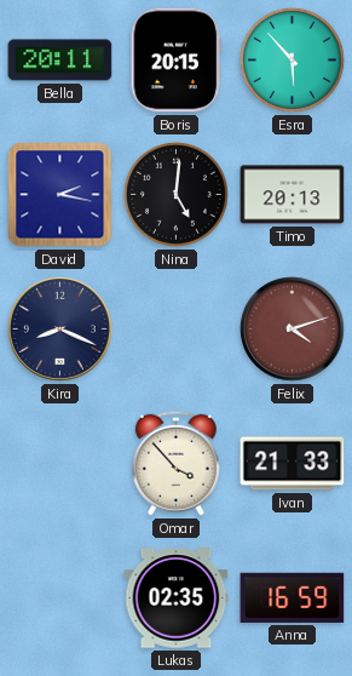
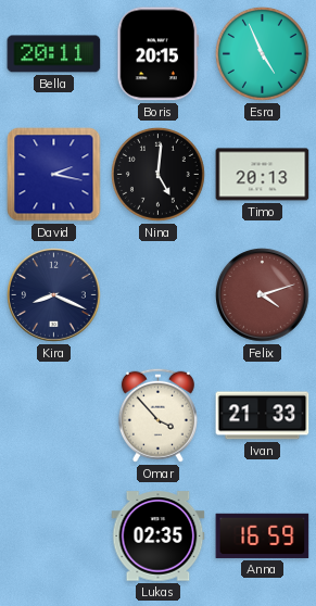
Esra: 5:53 -> 4:56
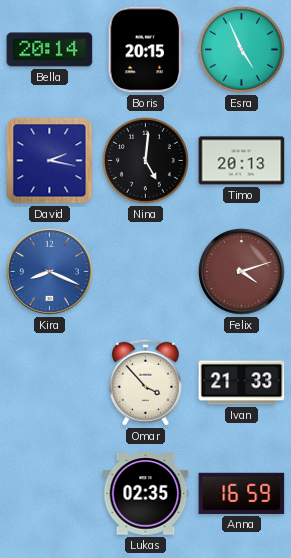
Bella: 20:11 -> 20:14
Kira dial: navy -> blue
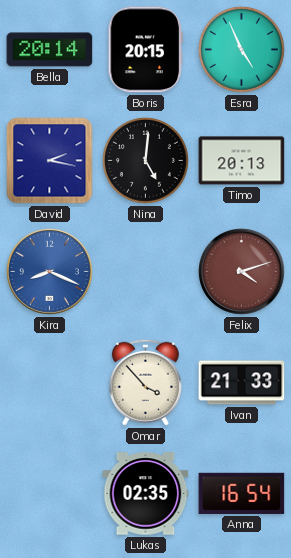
Anna: 16:59 -> 16:54
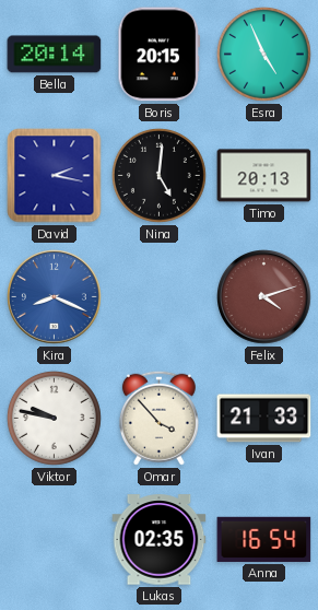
Viktor: none -> 9:47
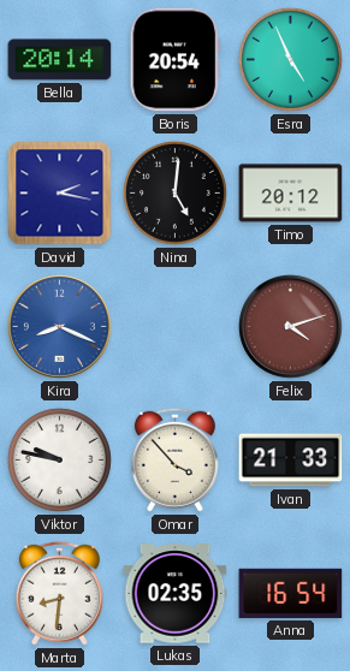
Boris: 20:15 -> 20:54
Timo: 20:13 -> 20:12
Marta: none -> 8:31
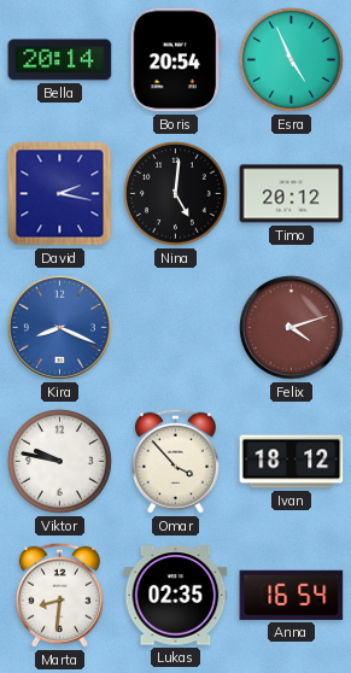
Ivan: 21:33 -> 18:12
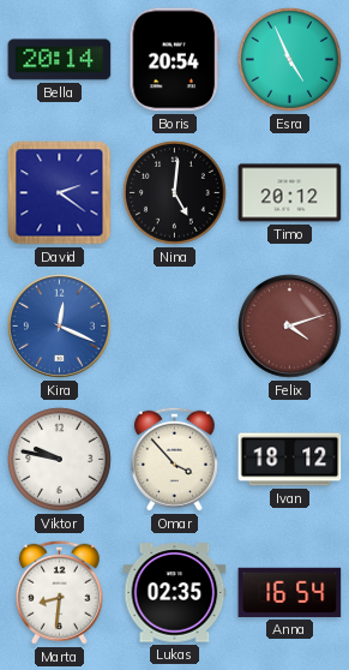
David: 2:17 -> 2:21
Kira: 8:19 -> 12:19
